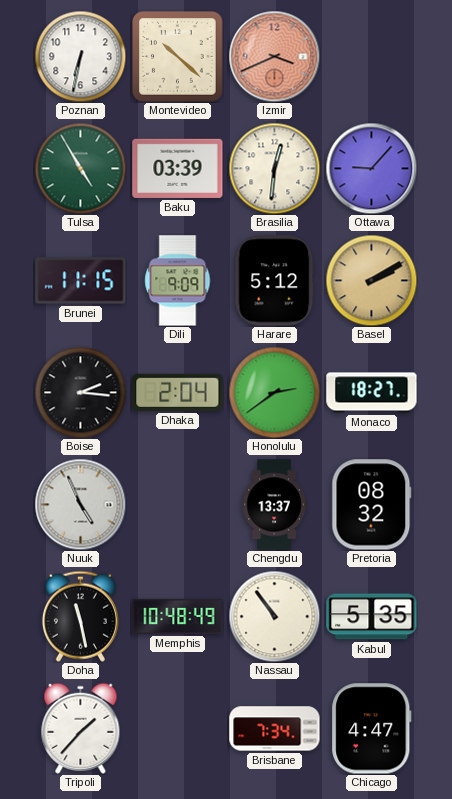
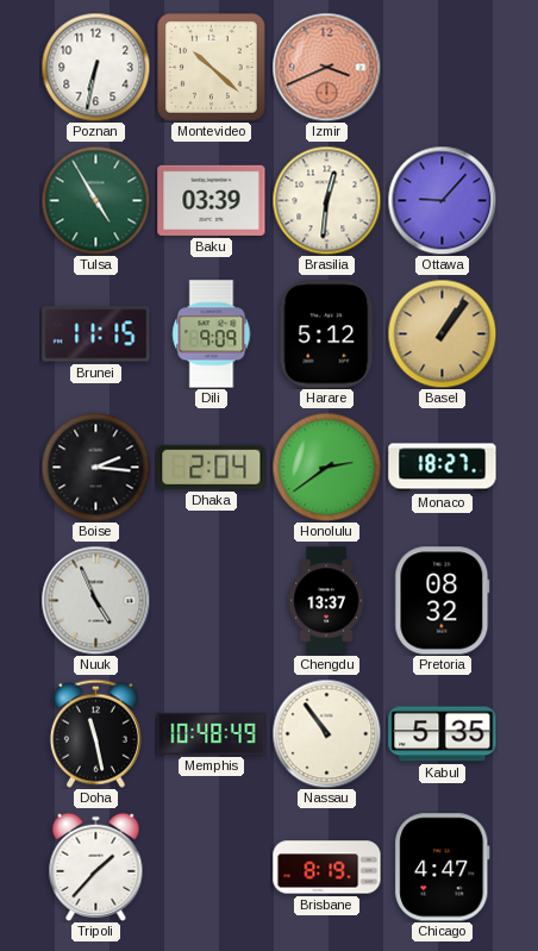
Basel: 2:10 -> 1:06
Brisbane: 7:34 -> 8:19
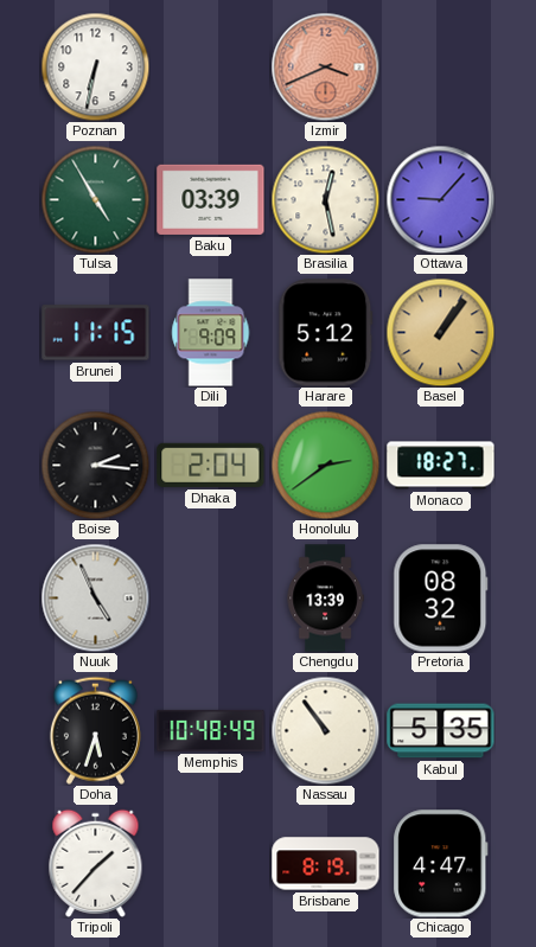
Montevideo: 10:22 -> none
Brasilia: 12:31 -> 12:28
Chengdu: 13:37 -> 13:39
Doha: 11:28 -> 5:33
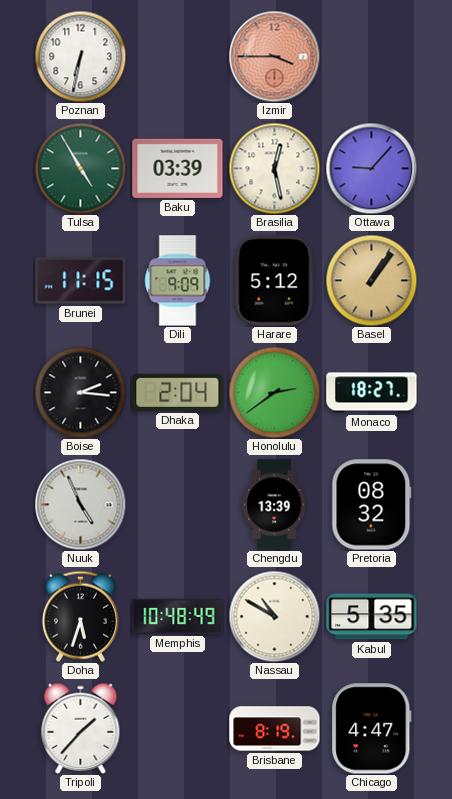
Izmir: 3:41 -> 3:45
Nassau: 10:54 -> 10:50
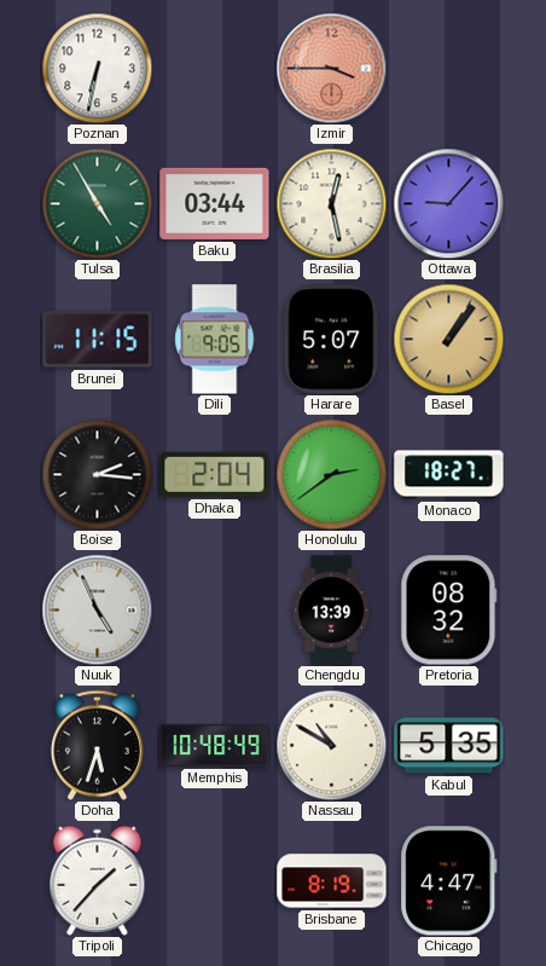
Baku: 03:39 -> 03:44
Dili: 9:09 -> 9:05
Harare: 5:12 -> 5:07
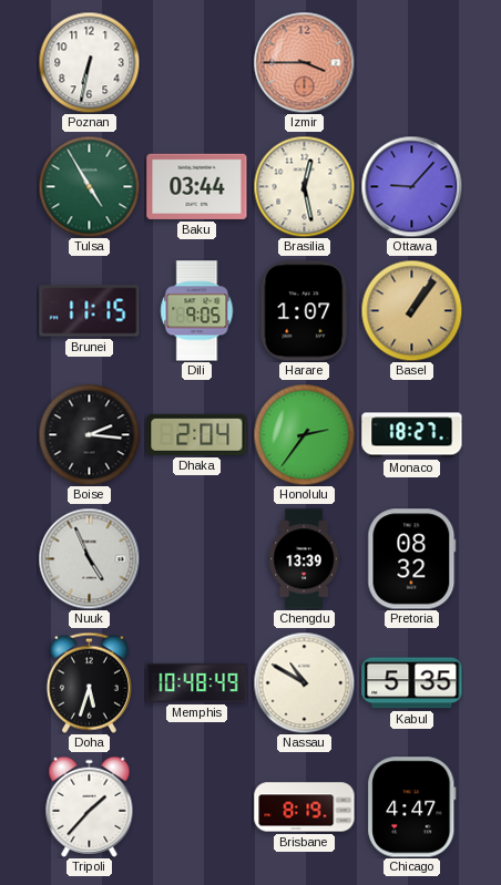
Harare: 5:07 -> 1:07
Honolulu: 2:39 -> 2:36
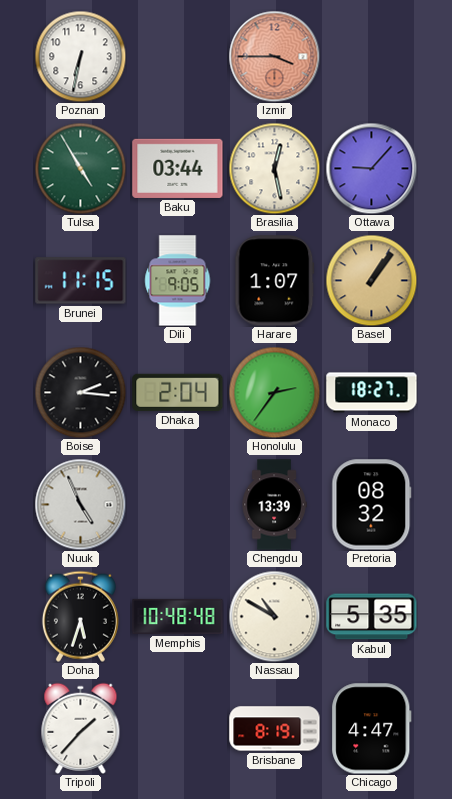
Memphis: 10:48:49 -> 10:48:48
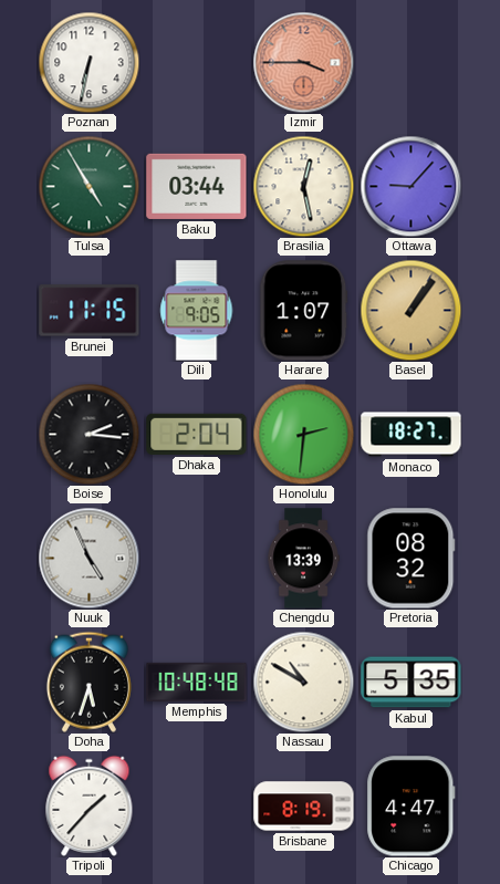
Honolulu: 2:36 -> 2:31
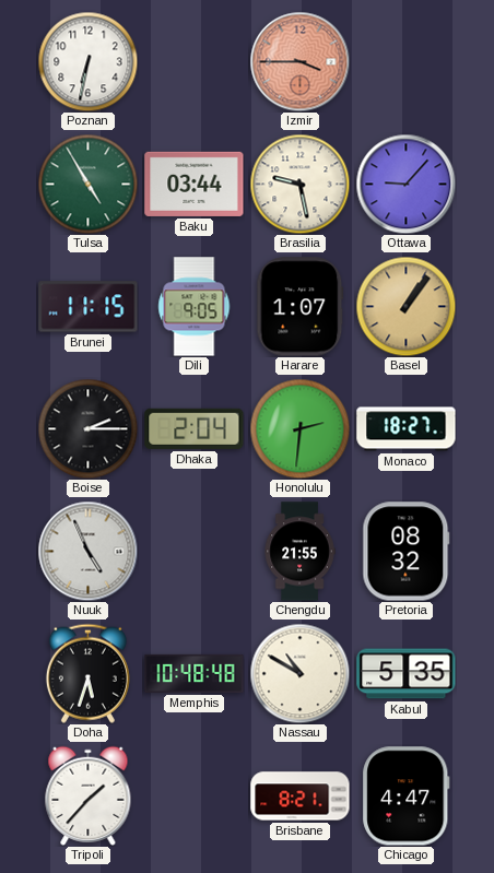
Brasilia: 12:28 -> 9:28
Boise: 2:16 -> 2:15
Chengdu: 13:39 -> 21:55
Brisbane: 8:19 -> 8:21
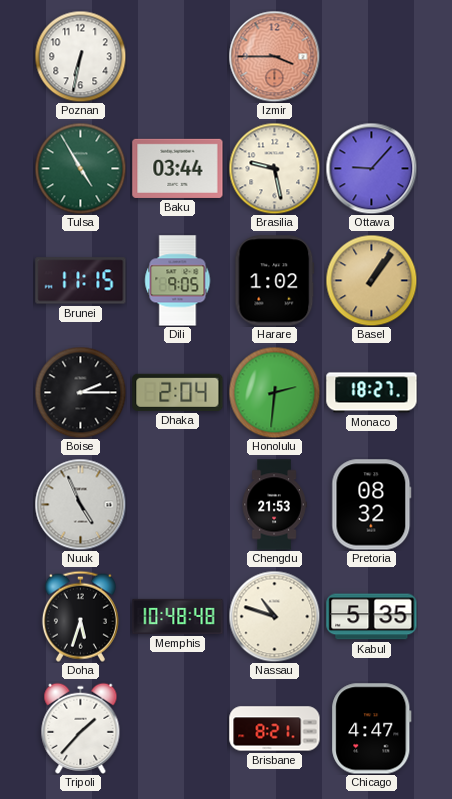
Harare: 1:07 -> 1:02
Chengdu: 21:55 -> 21:53
Nassau: 10:50 -> 10:48
